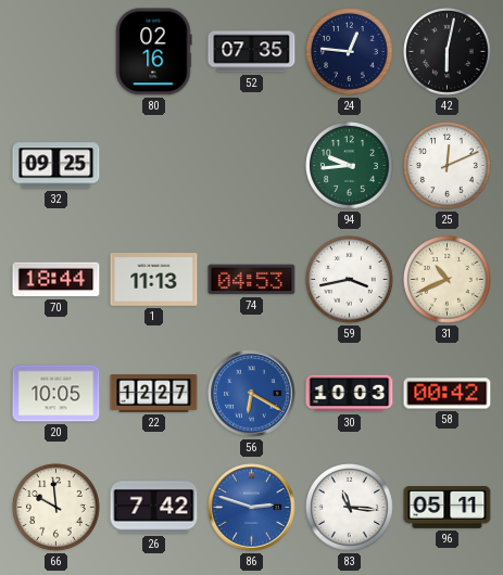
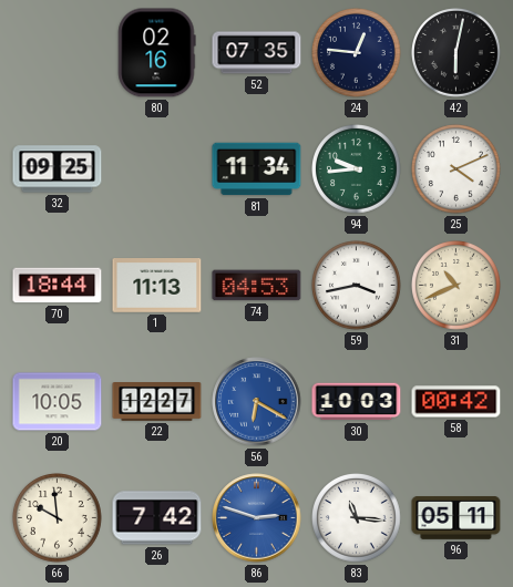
81: none -> 11:34
25: 12:11 -> 4:11
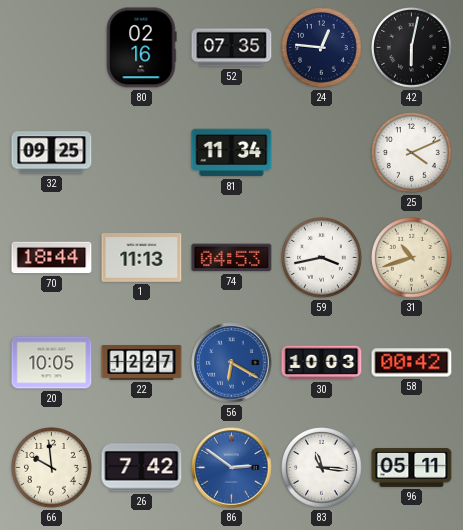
94: 9:44 -> none
31: 10:41 -> 10:42
86: 2:48 -> 2:51
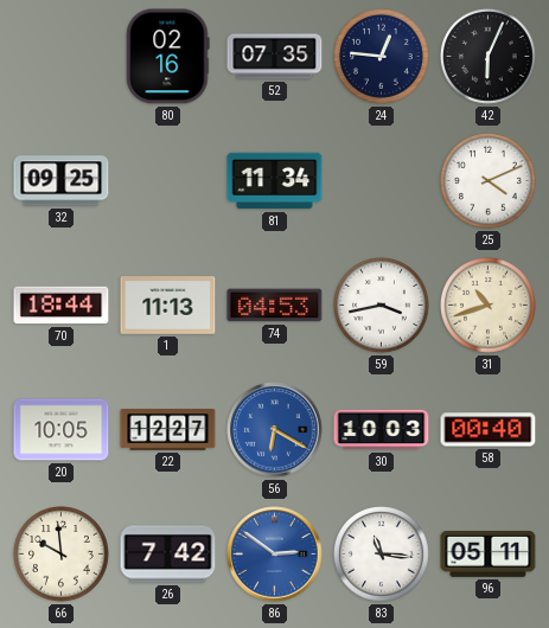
42: 6:02 -> 6:04
58: 00:42 -> 00:40
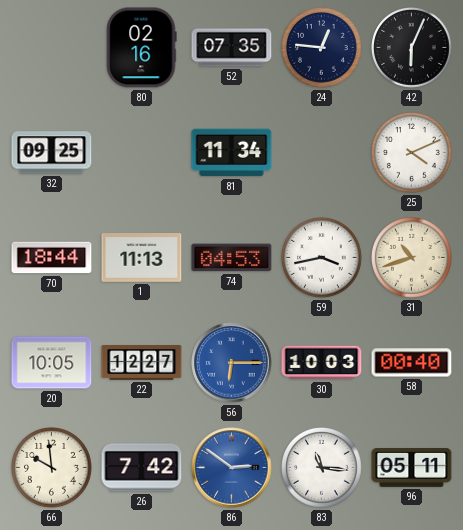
56: 6:20 -> 6:15
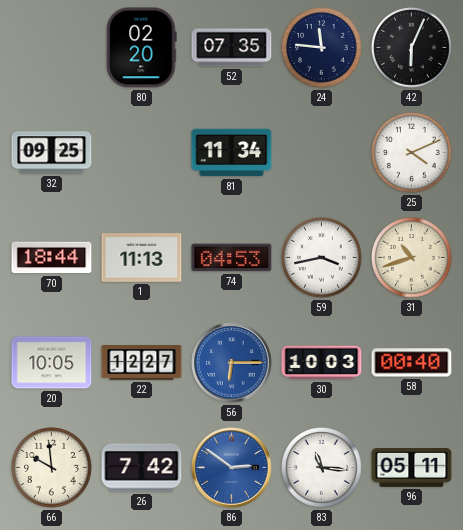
80: 02:16 -> 02:20
24: 12:46 -> 11:46
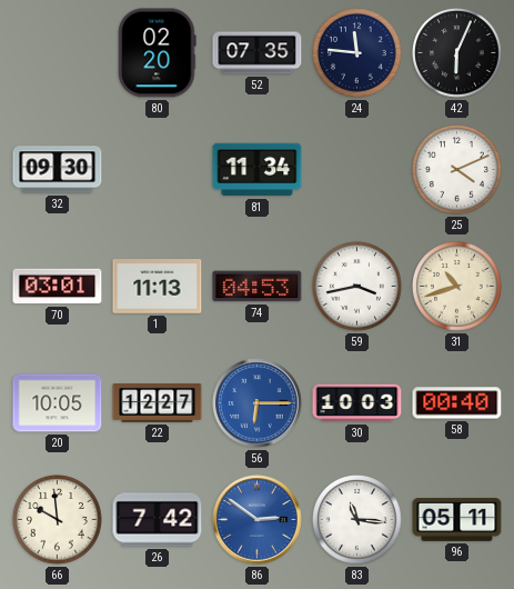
32: 09:25 -> 09:30
70: 18:44 -> 03:01
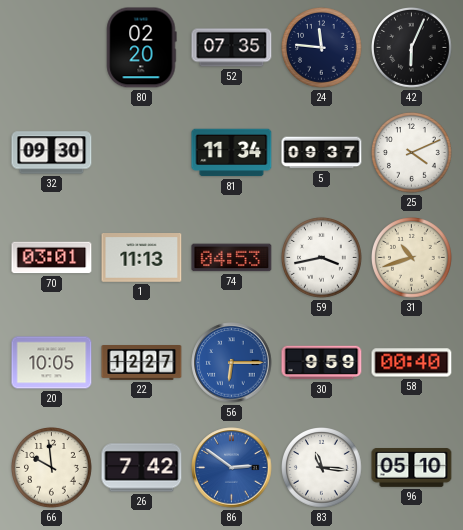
5: none -> 09:37
30: 10:03 -> 9:59
96: 05:11 -> 05:10
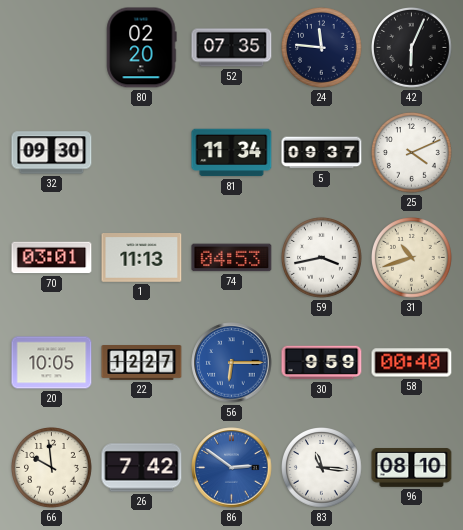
96: 05:10 -> 08:10
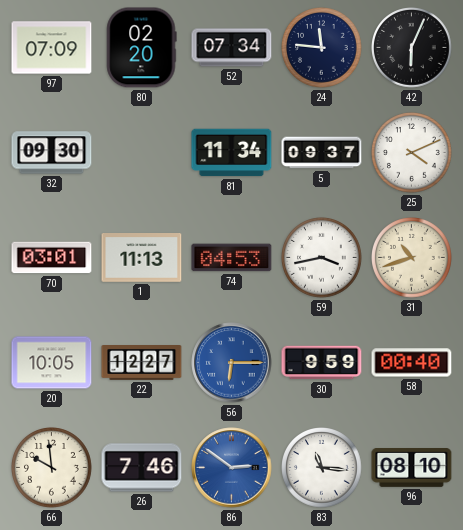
97: none -> 07:09
52: 07:35 -> 07:34
26: 7:42 -> 7:46
